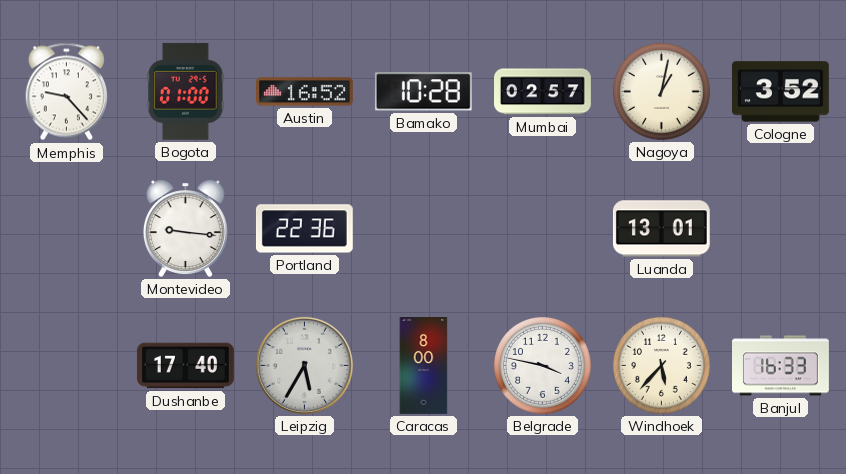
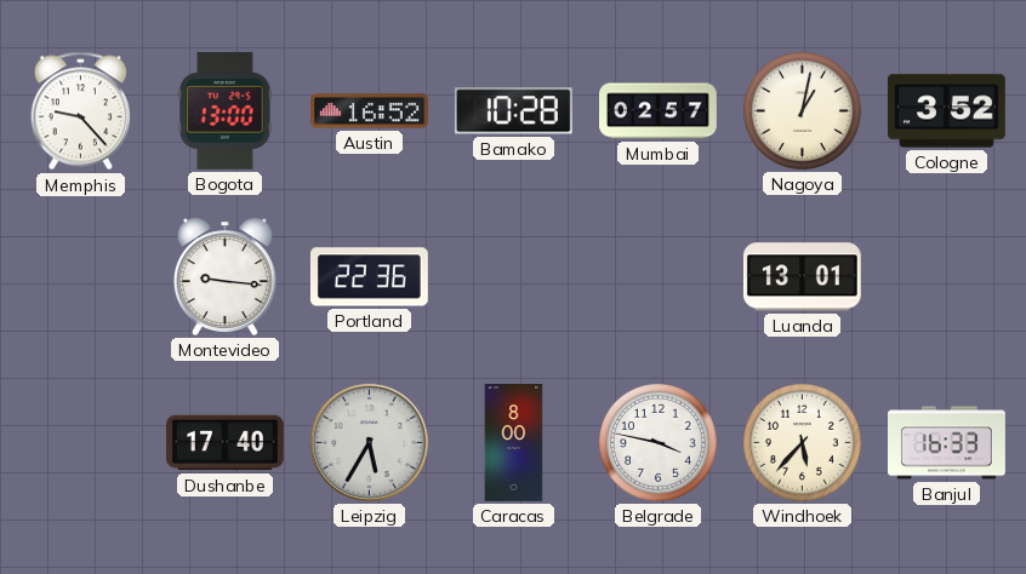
Bogota: 01:00 -> 13:00
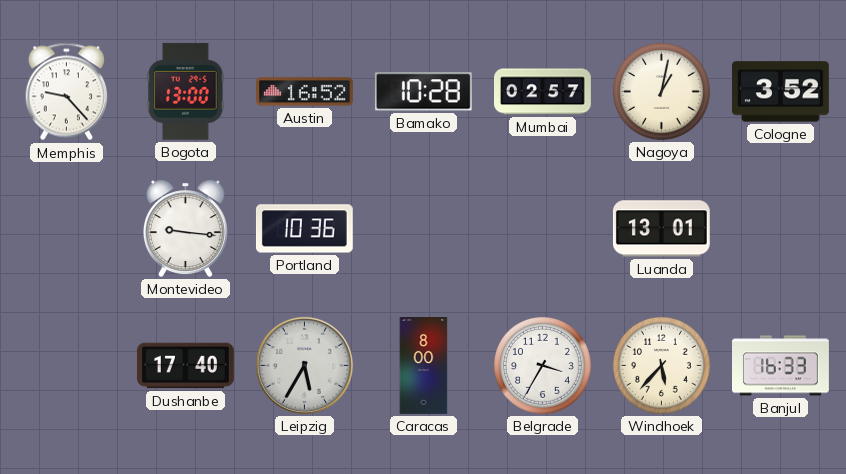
Portland: 22:36 -> 10:36
Belgrade: 3:47 -> 3:35
